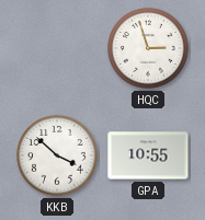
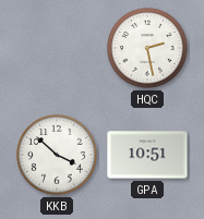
HQC: 2:57 -> 2:28
GPA: 10:55 -> 10:51
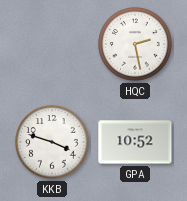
KKB: 3:52 -> 3:48
GPA: 10:51 -> 10:52
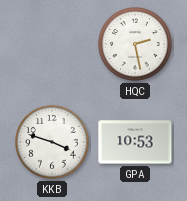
GPA: 10:52 -> 10:53
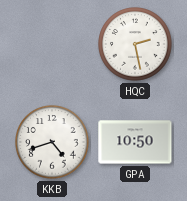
KKB: 3:48 -> 4:42
GPA: 10:53 -> 10:50
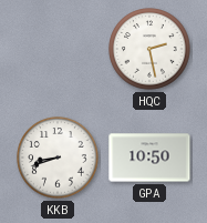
KKB: 4:42 -> 8:42
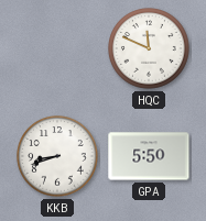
HQC: 2:28 -> 11:49
GPA: 10:50 -> 5:50
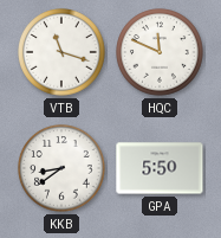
VTB: none -> 11:18
KKB: 8:42 -> 8:39
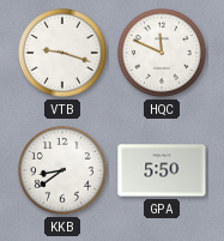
VTB: 11:18 -> 9:18
